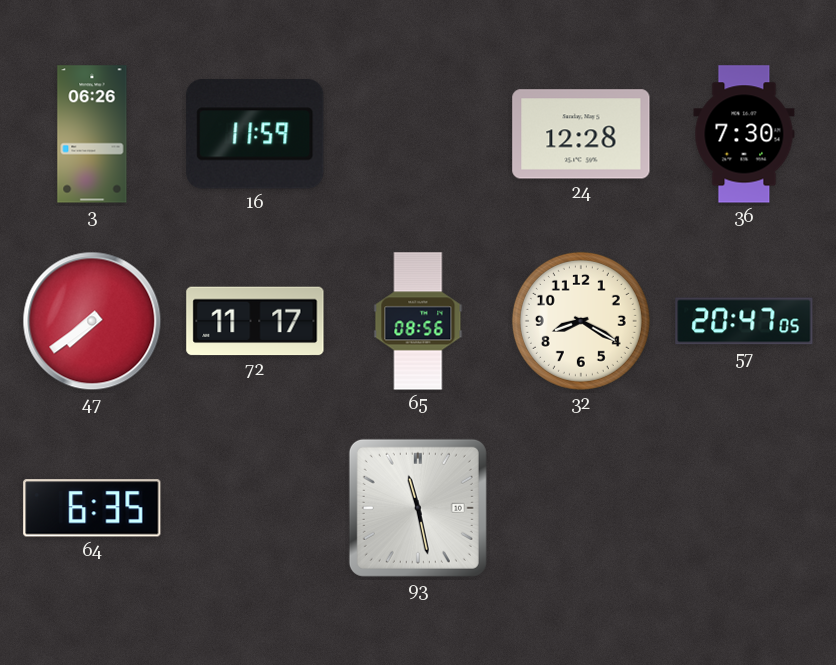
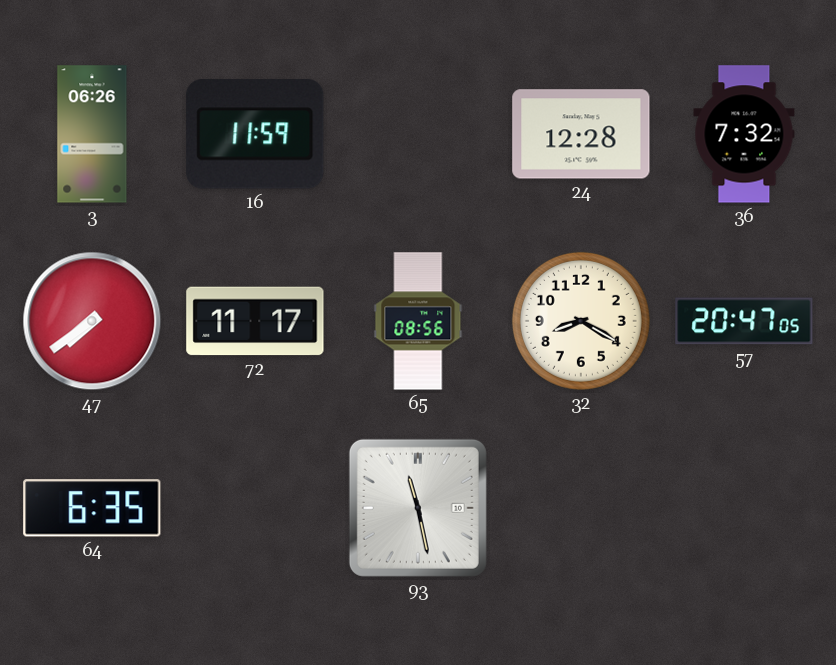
36: 7:30 -> 7:32
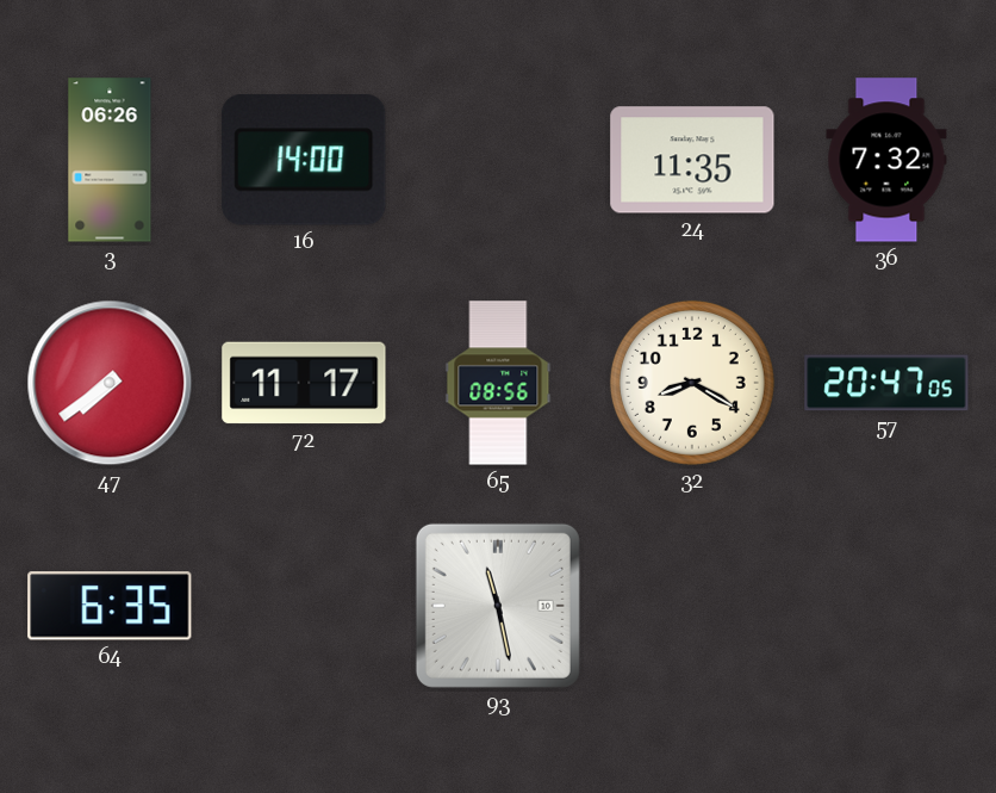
16: 11:59 -> 14:00
24: 12:28 -> 11:35
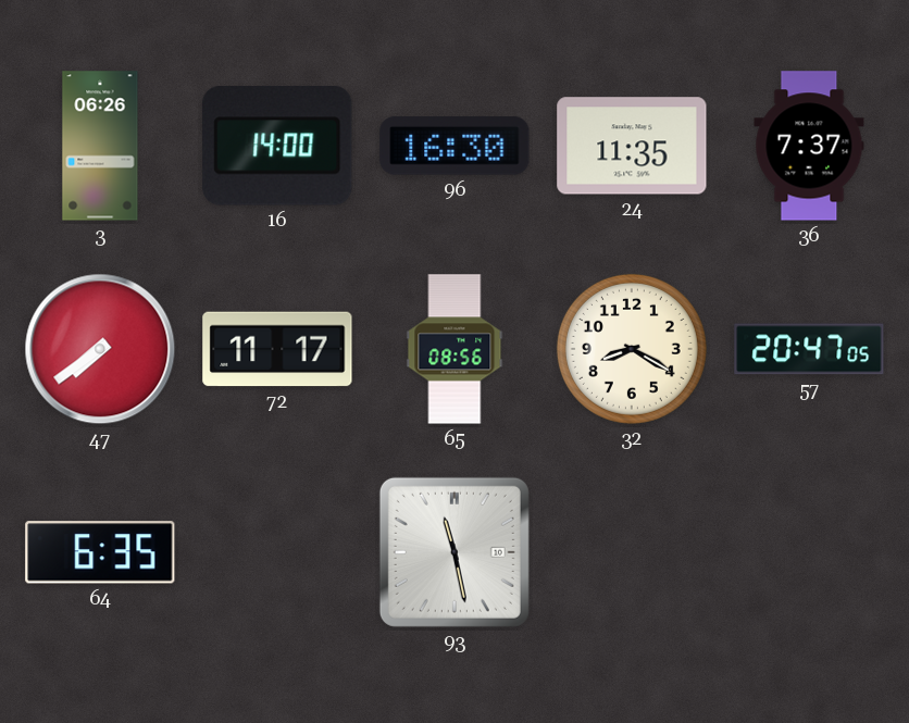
96: none -> 16:30
36: 7:32 -> 7:37
